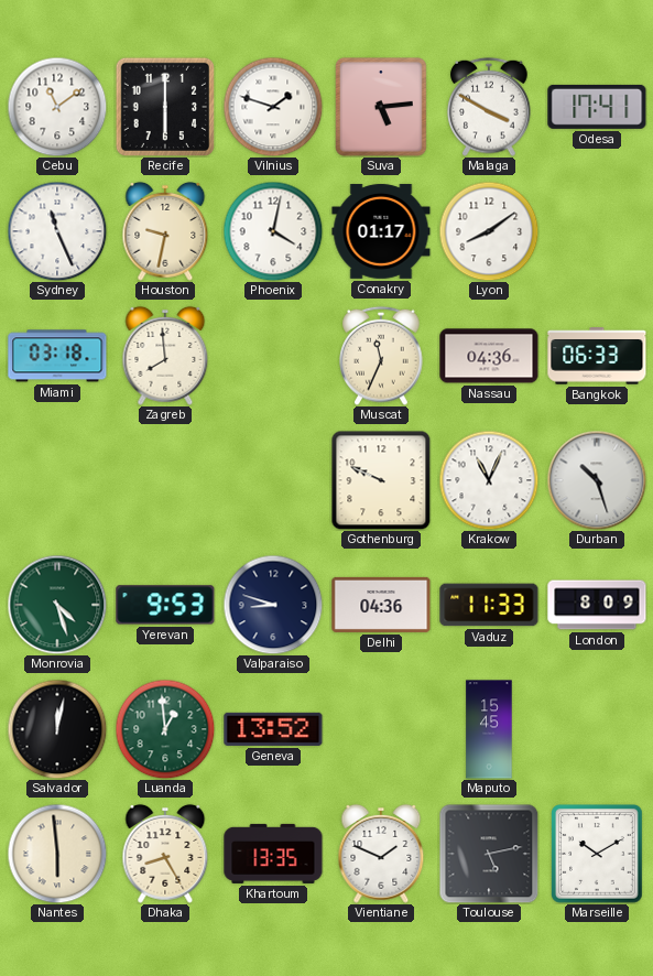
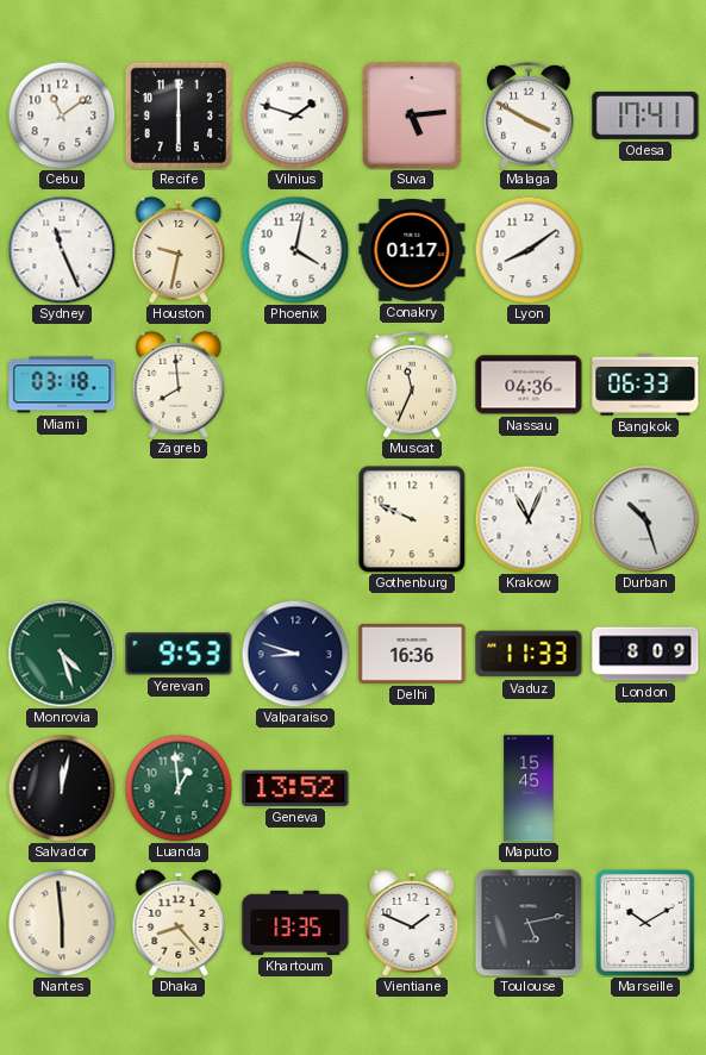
Delhi: 04:36 -> 16:36
Dhaka: 8:25 -> 8:23
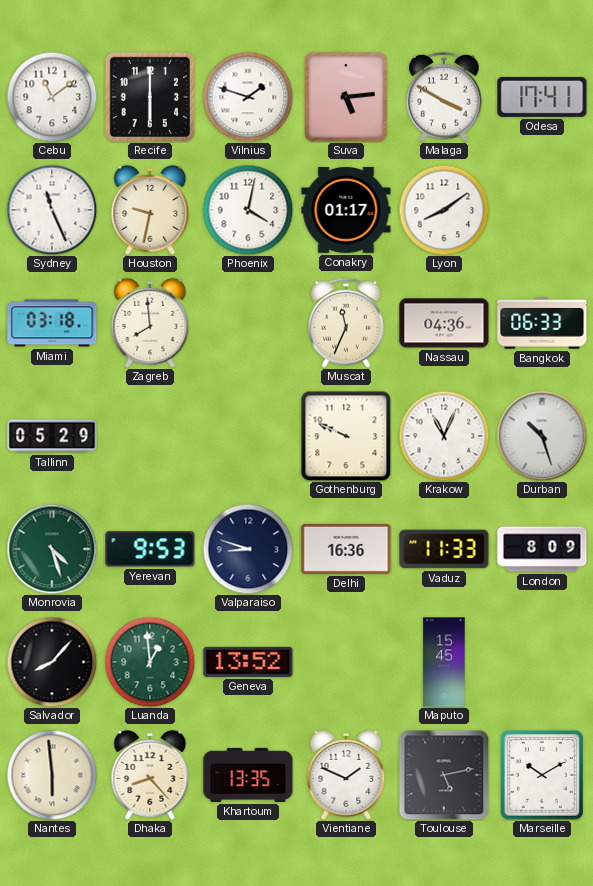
Tallinn: none -> 05:29
Salvador: 12:02 -> 8:07
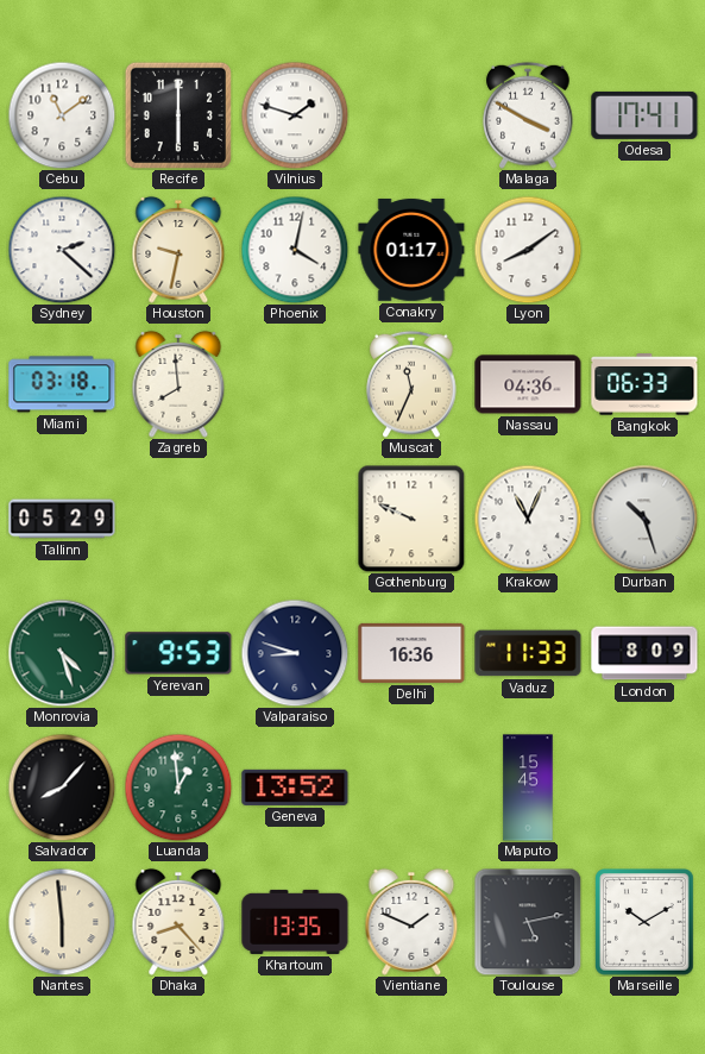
Suva: 5:14 -> none
Sydney: 11:26 -> 2:22
